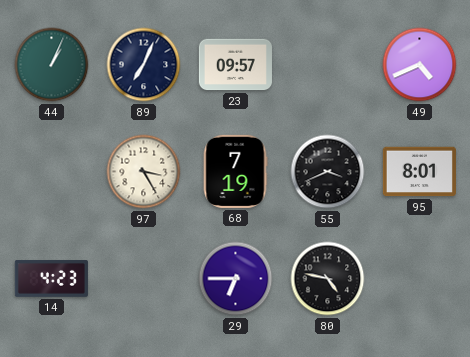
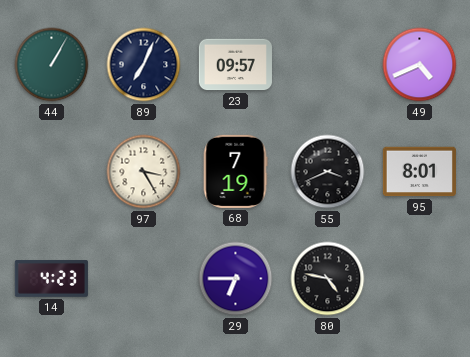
44: 1:04 -> 1:05
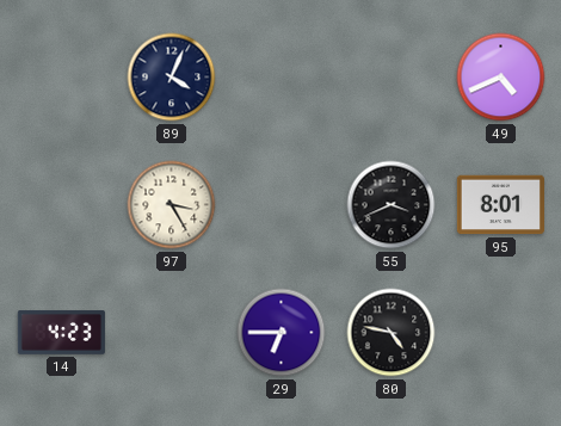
44: 1:05 -> none
89: 7:04 -> 4:04
23: 09:57 -> none
68: 7:19 -> none
